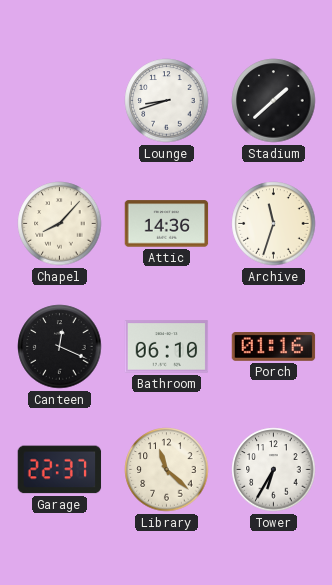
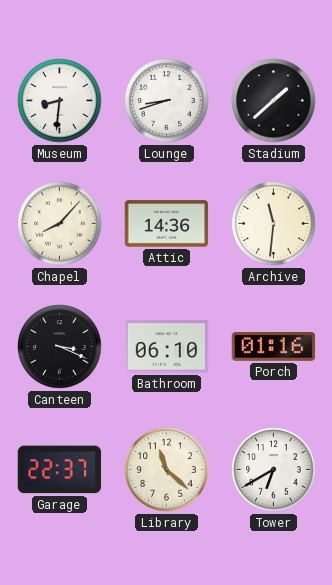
Museum: none -> 8:31
Archive: 11:33 -> 11:31
Canteen: 12:19 -> 3:19
Tower: 6:35 -> 6:40
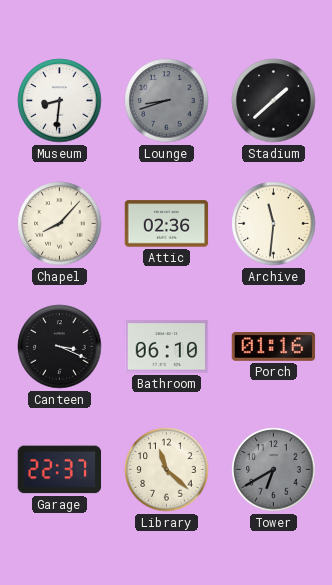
Lounge dial: white -> grey
Attic: 14:36 -> 02:36
Tower dial: white -> grey
